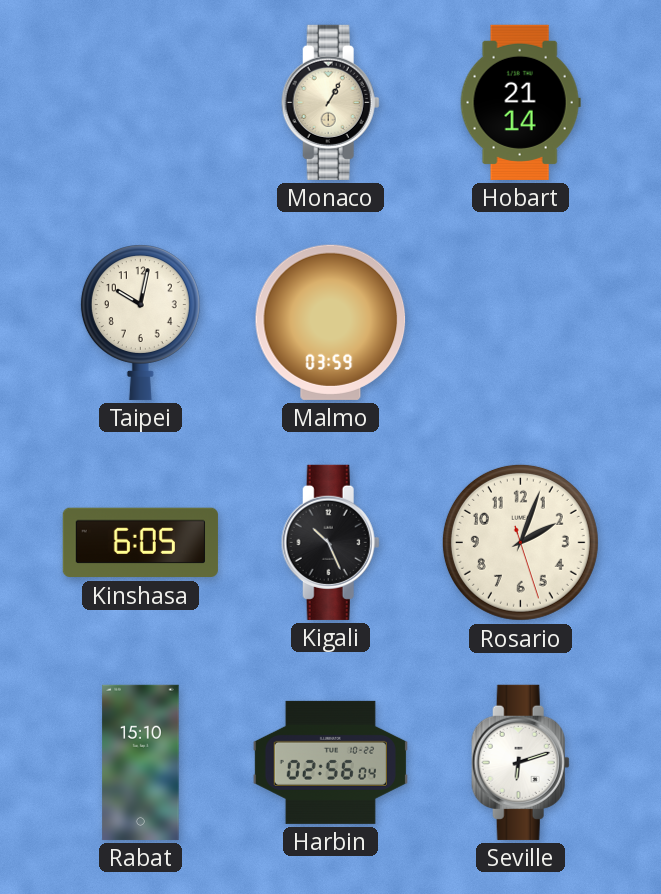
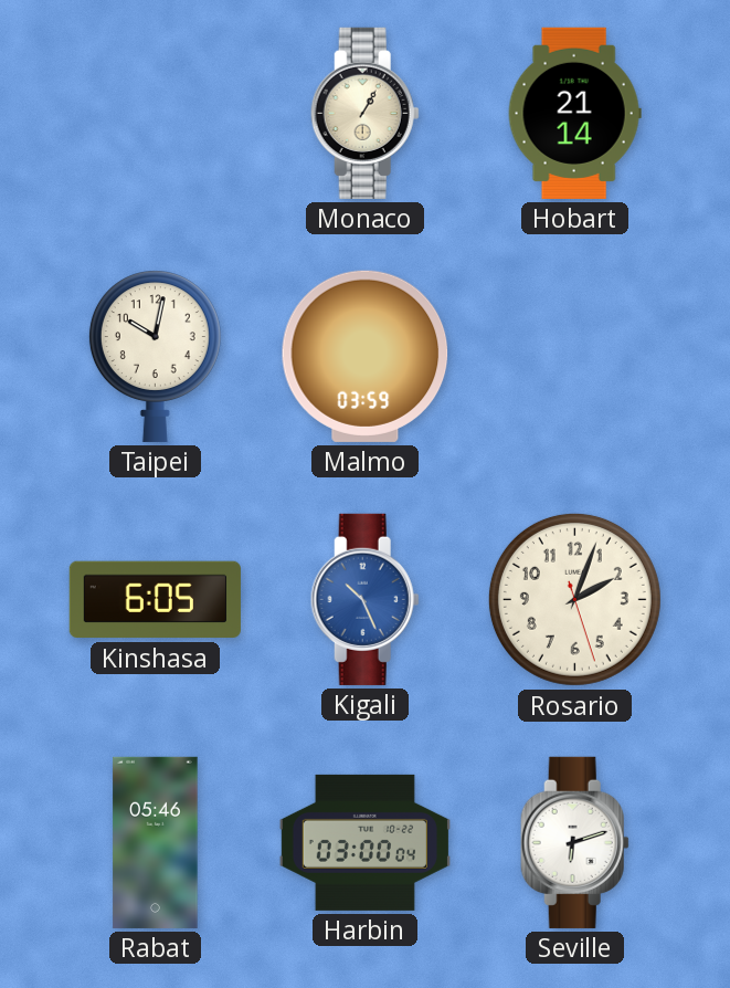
Kigali dial: black -> blue
Rabat: 15:10 -> 05:46
Harbin: 02:56 -> 03:00
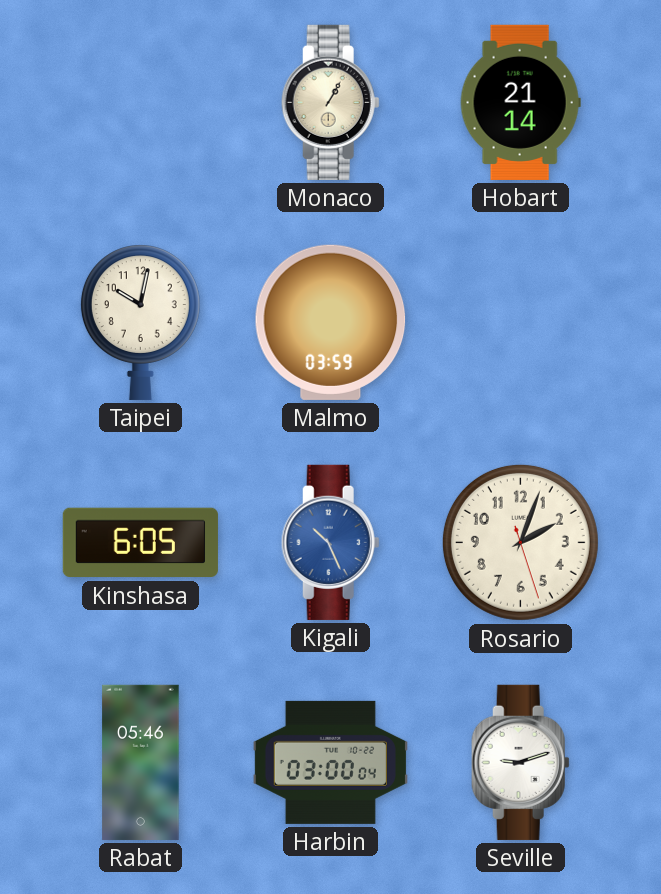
Seville: 6:12 -> 9:12
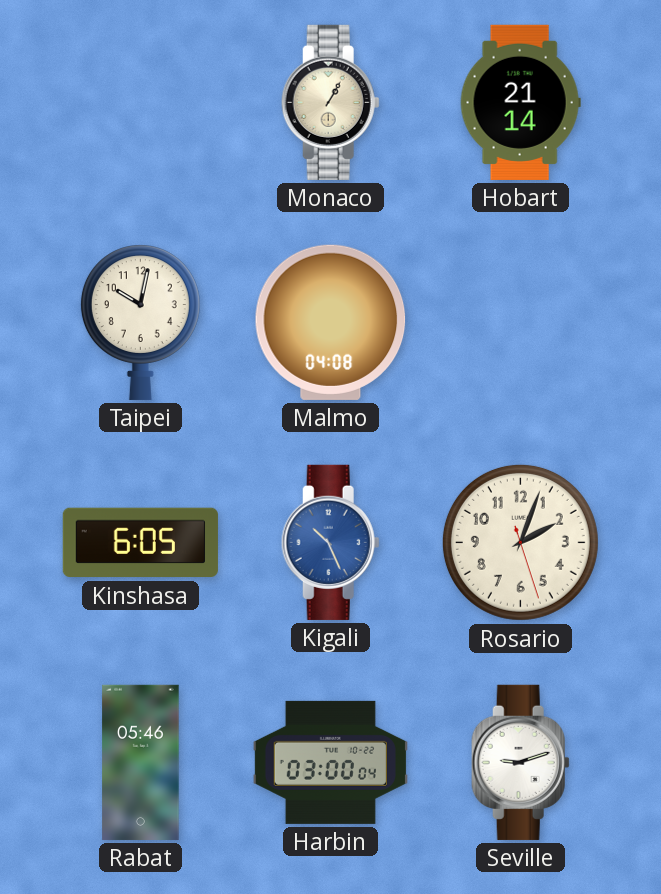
Malmo: 03:59 -> 04:08
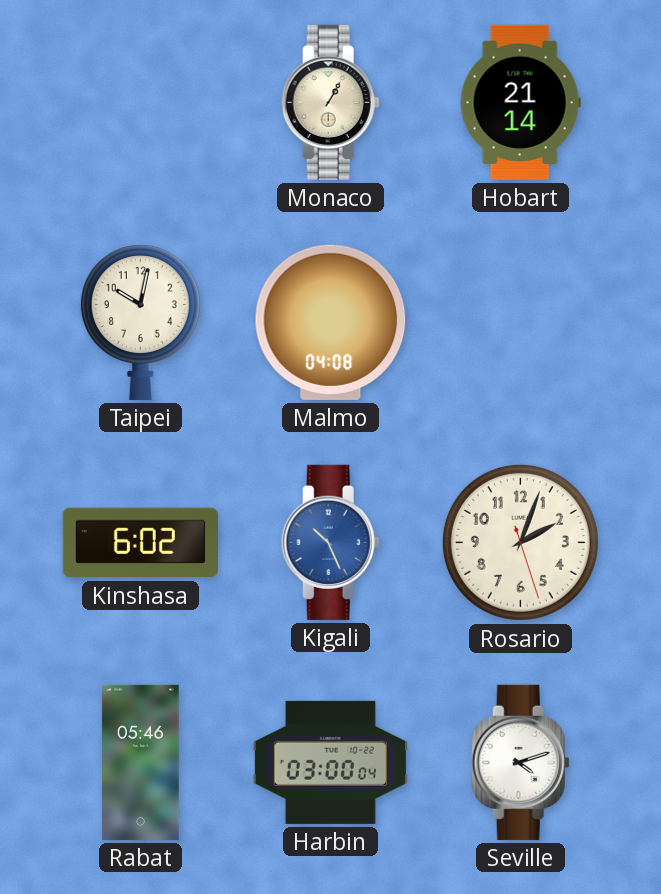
Kinshasa: 6:05 -> 6:02
Seville: 9:12 -> 4:12
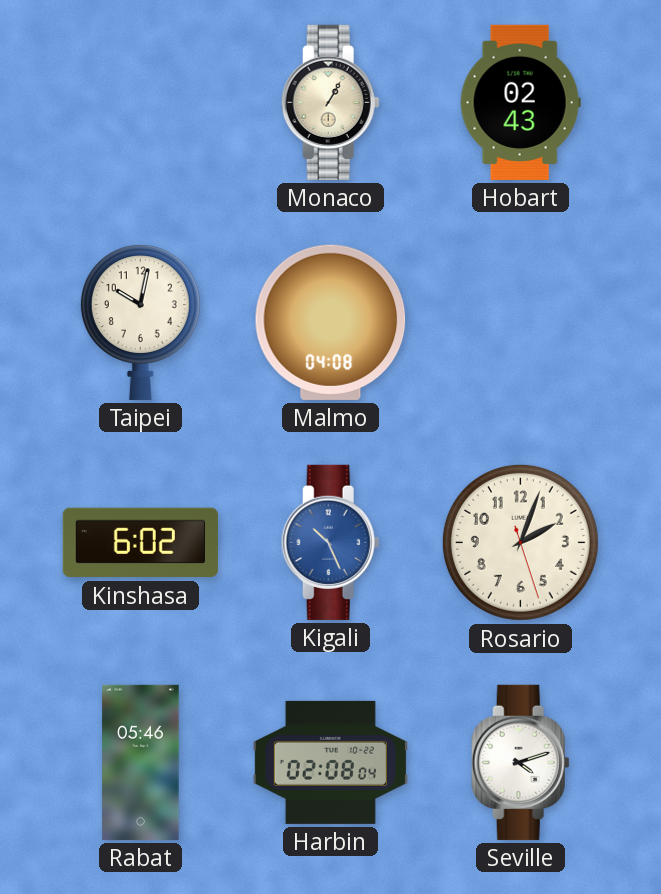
Hobart: 21:14 -> 02:43
Harbin: 03:00 -> 02:08
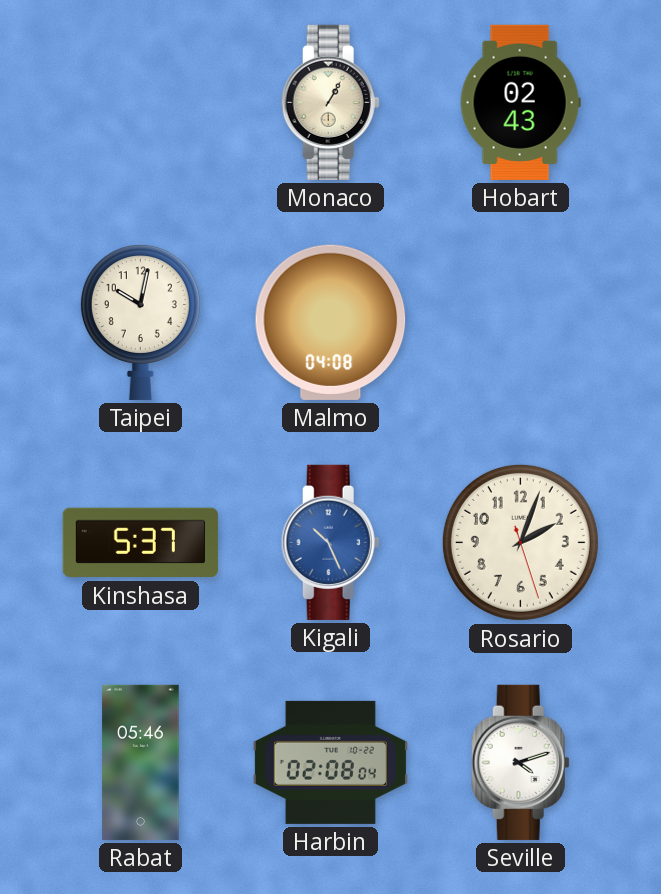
Kinshasa: 6:02 -> 5:37
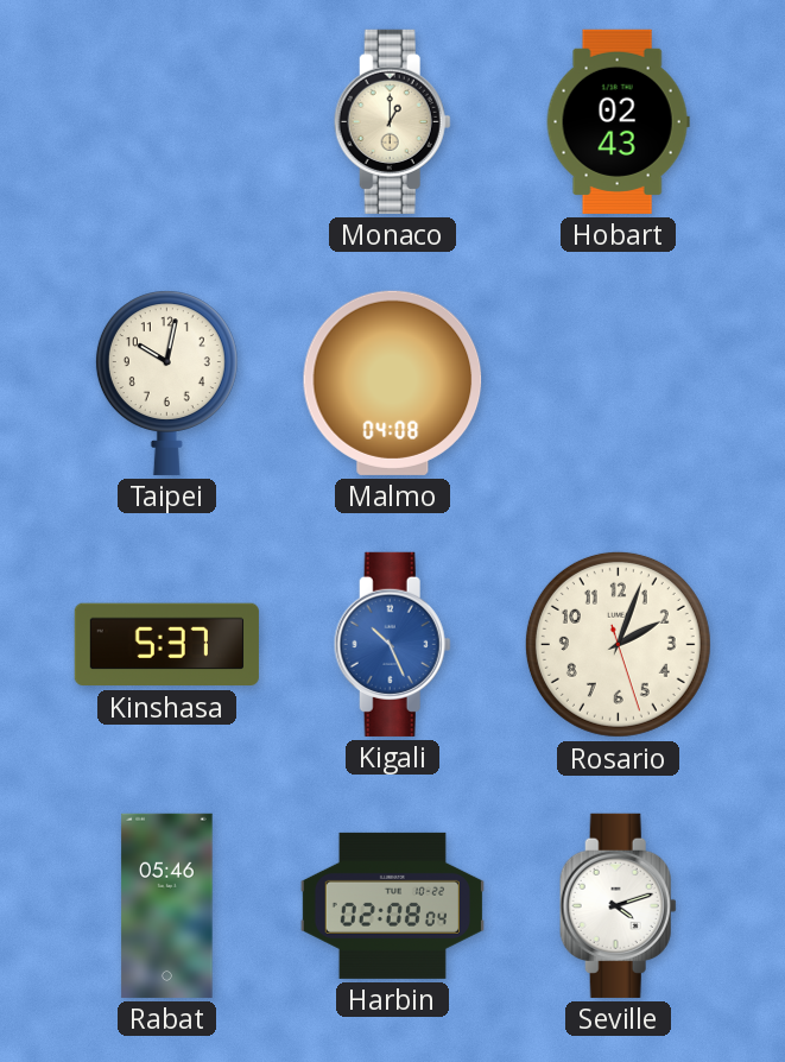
Monaco: 1:05 -> 1:00
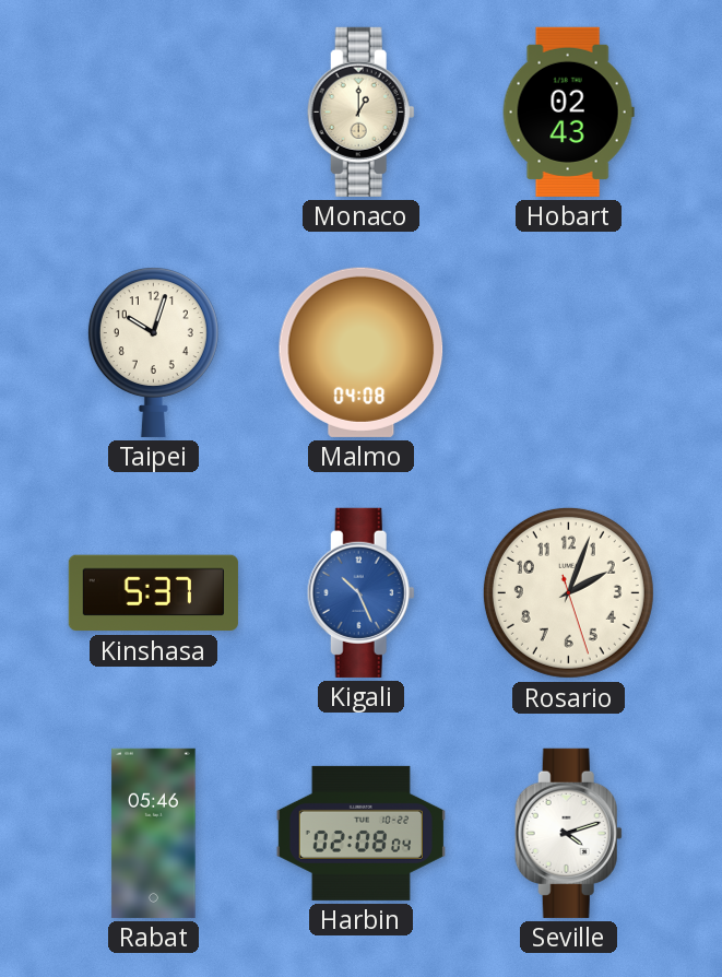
Taipei: 10:02 -> 10:03
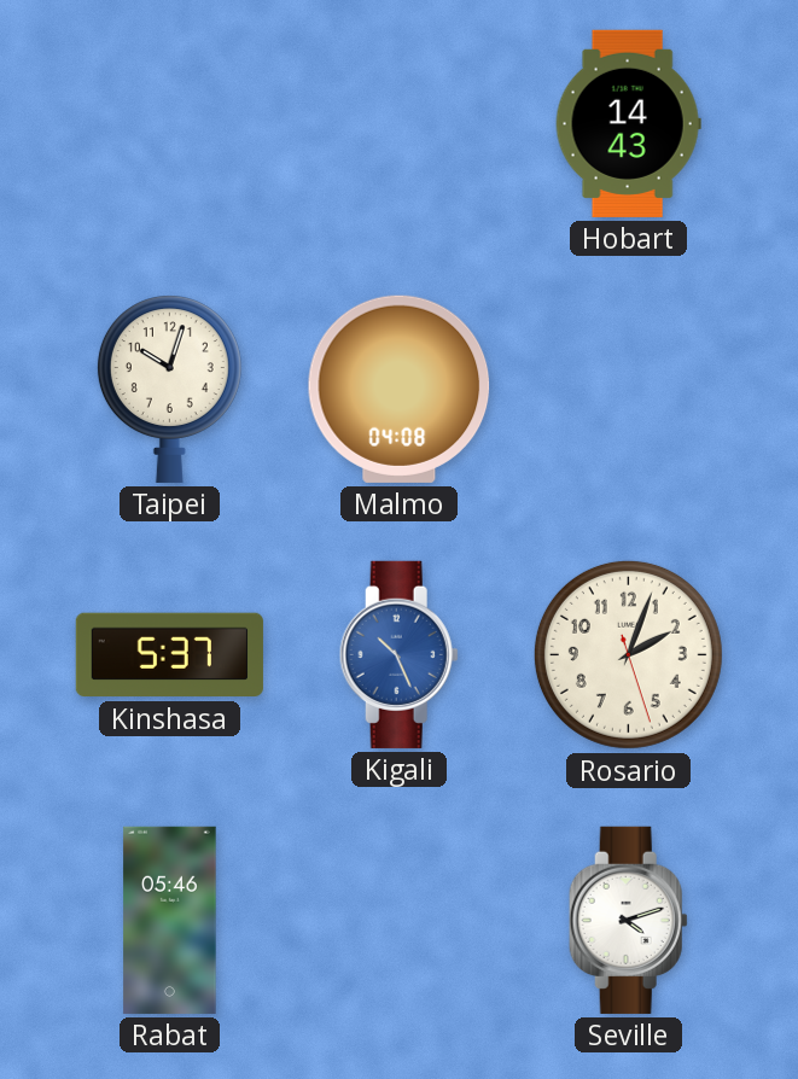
Monaco: 1:00 -> none
Hobart: 02:43 -> 14:43
Harbin: 02:08 -> none
